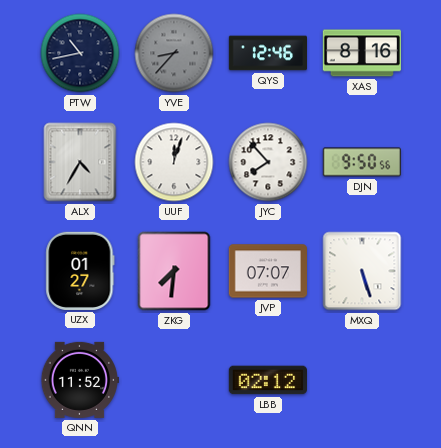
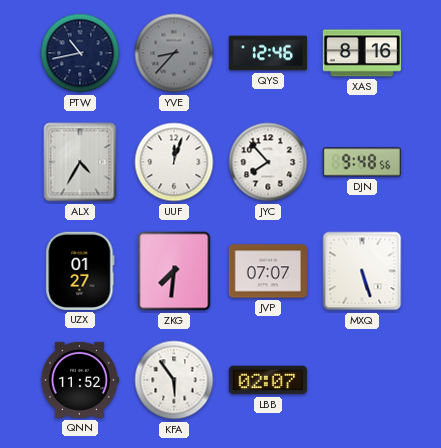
DJN: 9:50 -> 9:48
KFA: none -> 5:54
LBB: 02:12 -> 02:07
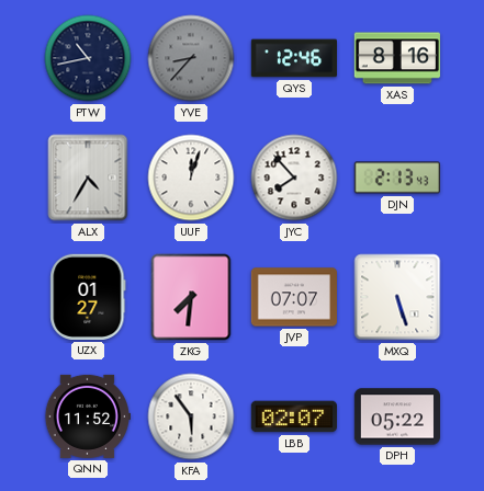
DJN: 9:48 -> 2:13
DPH: none -> 05:22
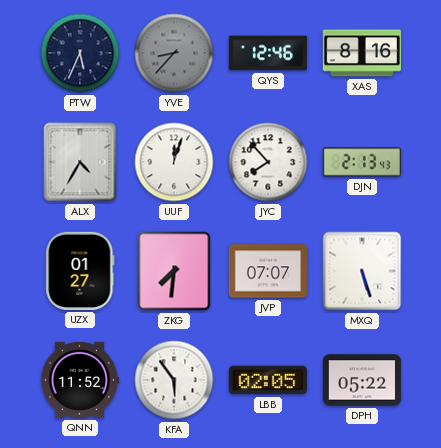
PTW: 10:43 -> 5:34
LBB: 02:07 -> 02:05
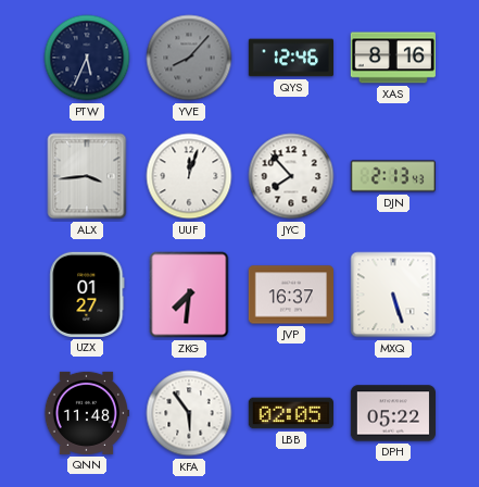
YVE: 8:37 -> 8:07
ALX: 4:35 -> 3:44
JVP: 07:07 -> 16:37
QNN: 11:52 -> 11:48
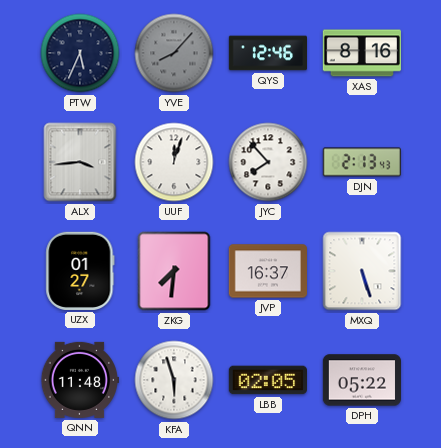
KFA: 5:54 -> 5:57
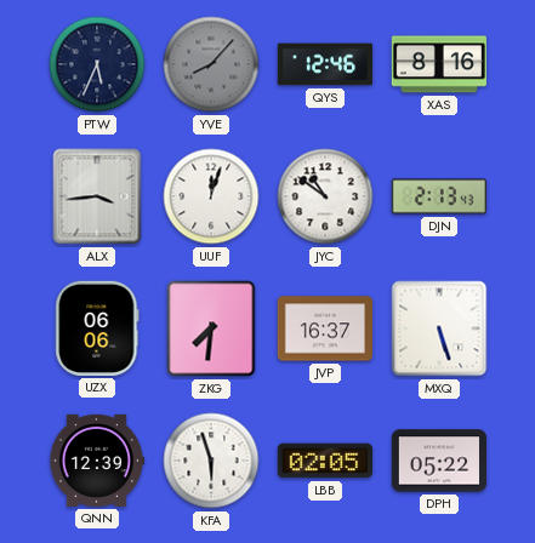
JYC: 7:53 -> 10:51
UZX: 01:27 -> 06:06
QNN: 11:48 -> 12:39
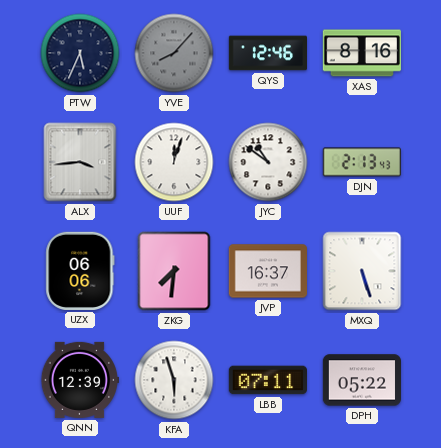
LBB: 02:05 -> 07:11
